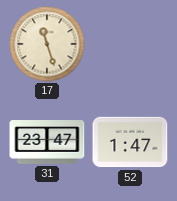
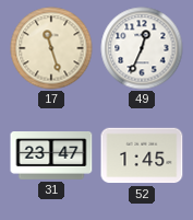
49: none -> 12:34
52: 1:47 -> 1:45
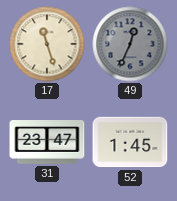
49 dial: white -> grey
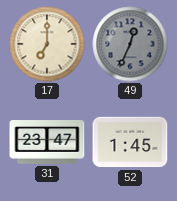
17: 11:27 -> 7:00
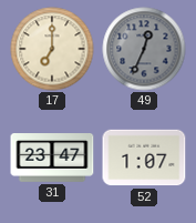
52: 1:45 -> 1:07
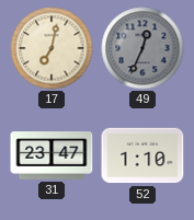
17: 7:00 -> 7:02
52: 1:07 -> 1:10
